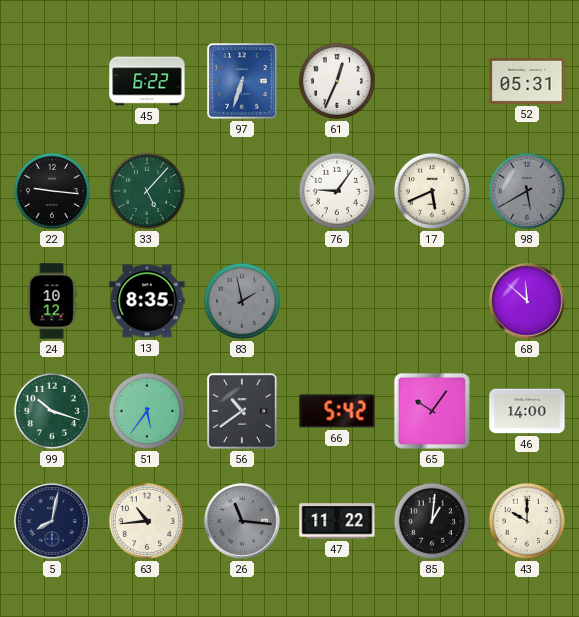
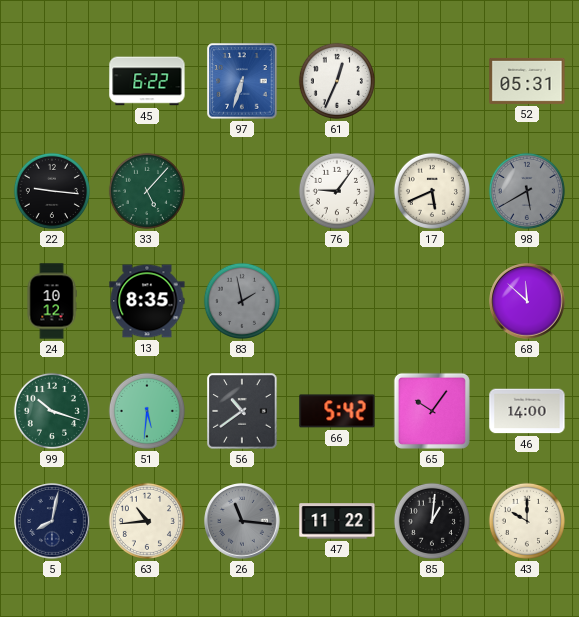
51: 5:36 -> 5:31
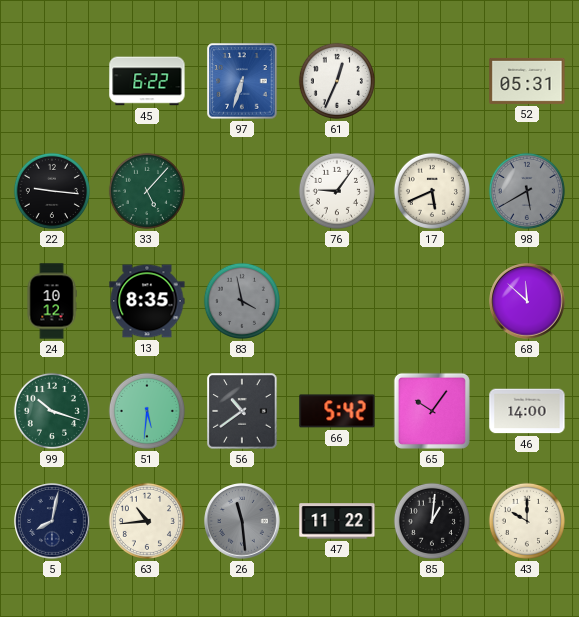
83: 1:58 -> 3:58
26: 11:16 -> 11:29
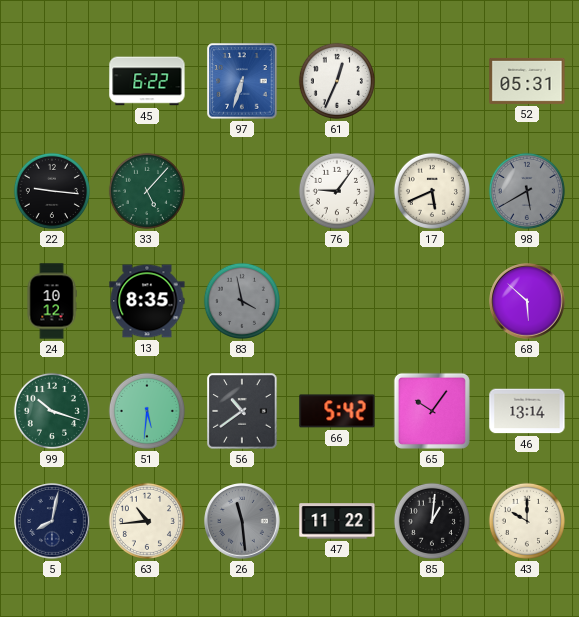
68: 11:52 -> 5:52
46: 14:00 -> 13:14
